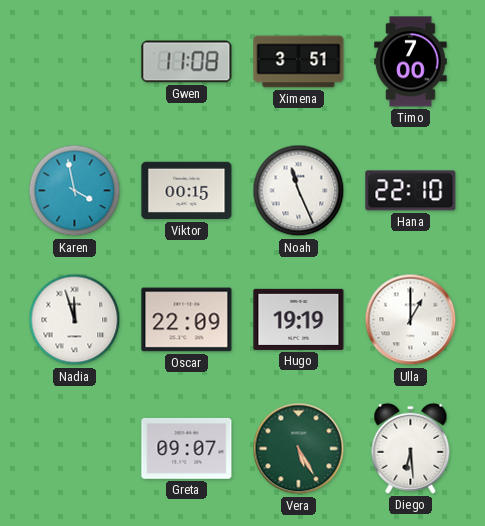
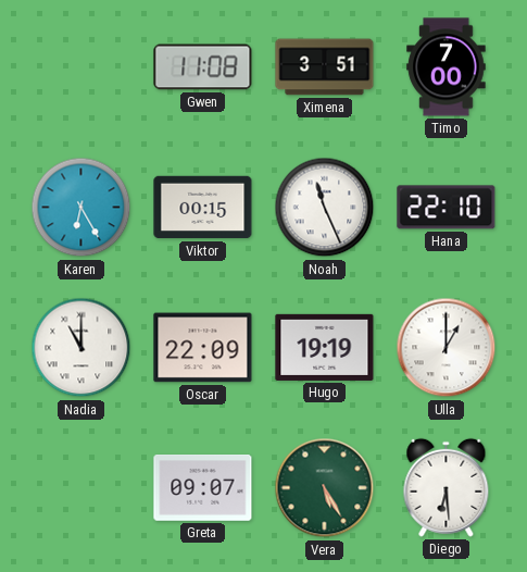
Karen: 3:58 -> 6:25
Nadia: 11:57 -> 11:00
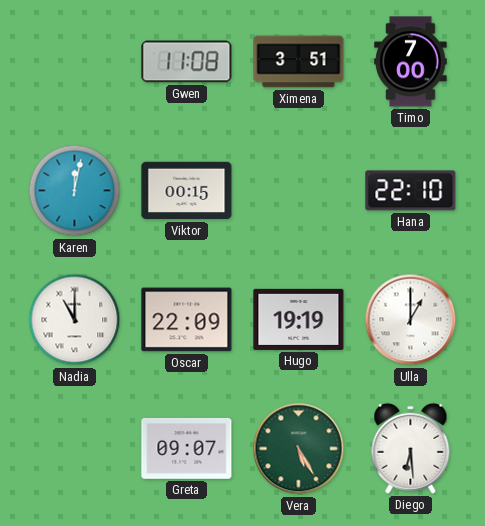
Karen: 6:25 -> 12:02
Noah: 11:26 -> none
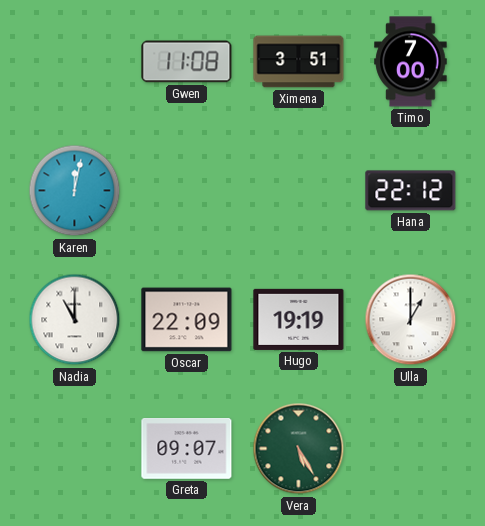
Viktor: 00:15 -> none
Hana: 22:10 -> 22:12
Diego: 6:29 -> none
